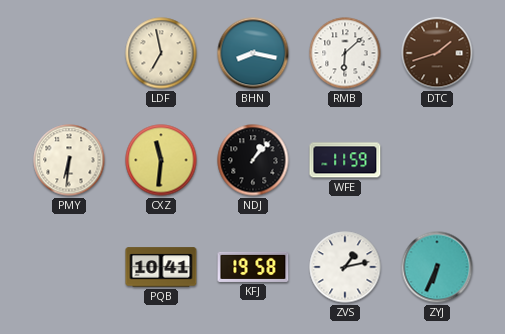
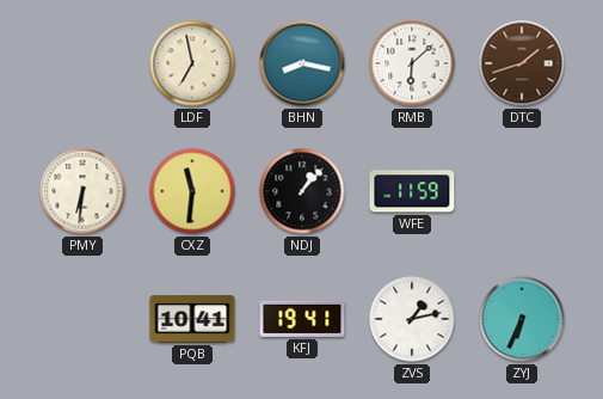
KFJ: 19:58 -> 19:41
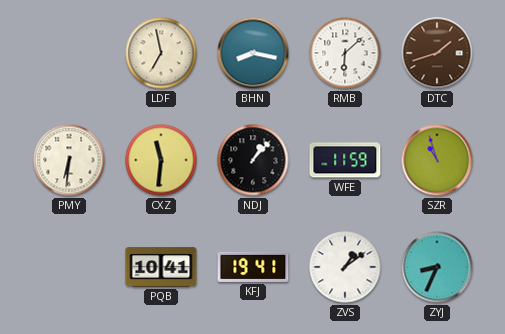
SZR: none -> 10:57
ZVS: 1:13 -> 1:09
ZYJ: 6:34 -> 8:34
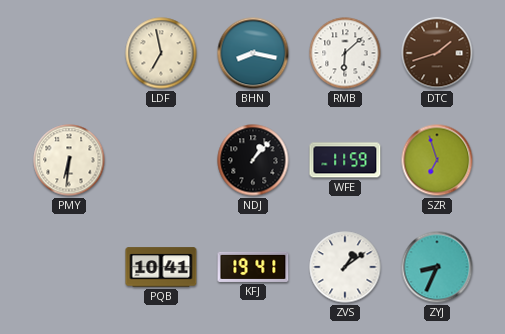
CXZ: 11:31 -> none
SZR: 10:57 -> 6:57
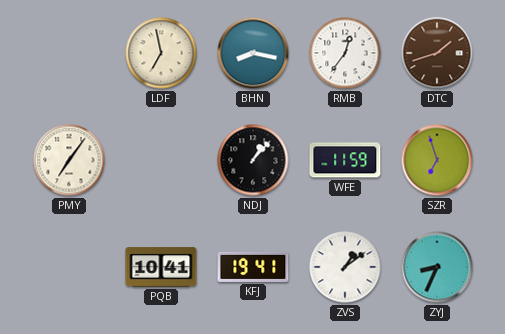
RMB: 6:08 -> 12:36
PMY: 6:31 -> 7:06
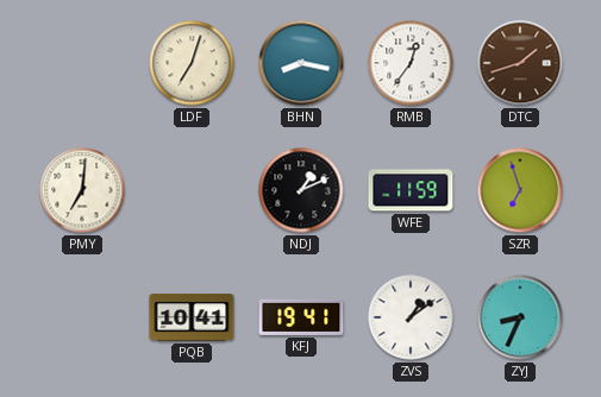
LDF: 6:58 -> 7:03
PMY: 7:06 -> 7:01
NDJ: 1:07 -> 1:11
